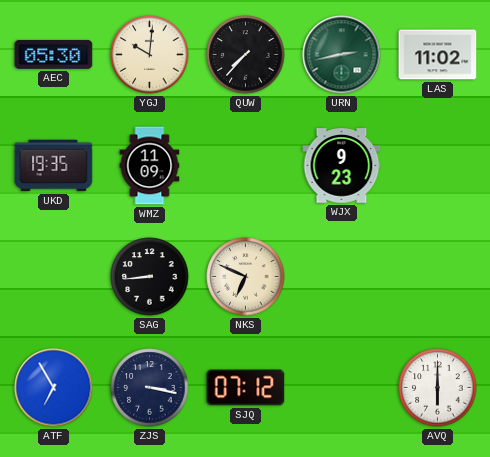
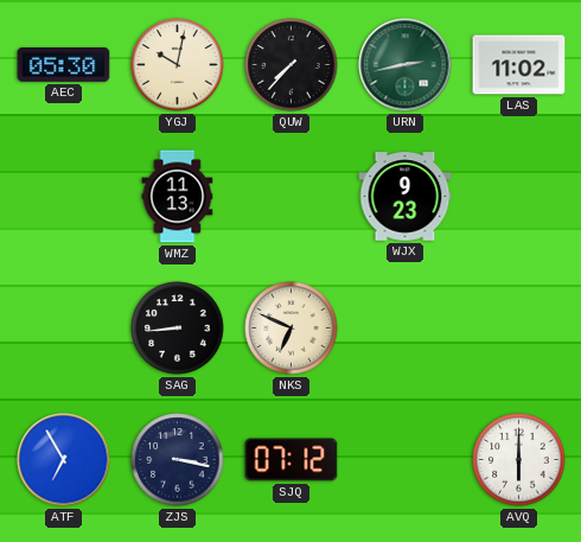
YGJ: 10:01 -> 10:02
UKD: 19:35 -> none
WMZ: 11:09 -> 11:13
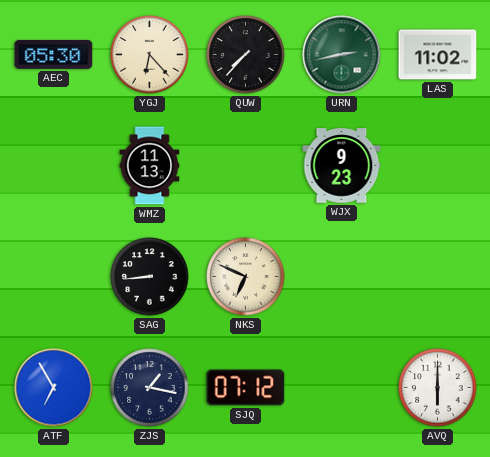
YGJ: 10:02 -> 6:23
ZJS: 3:17 -> 1:17
